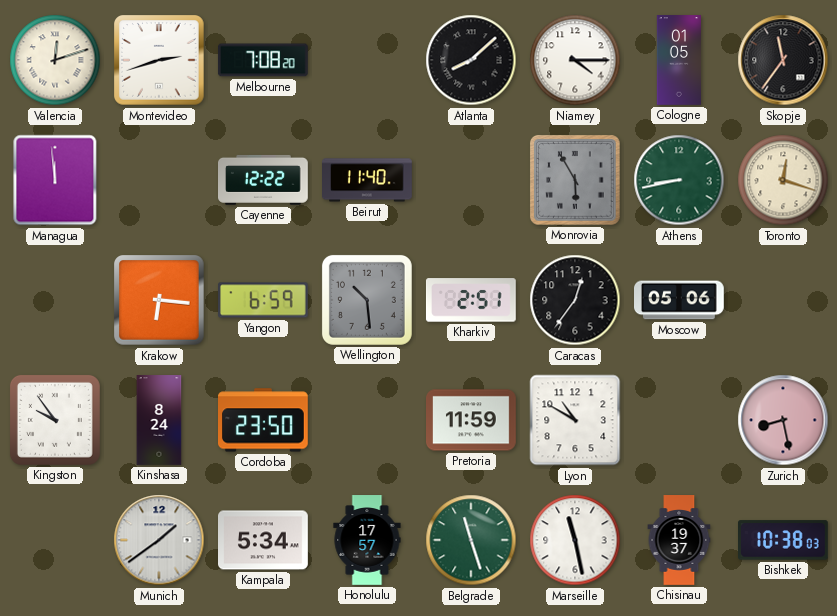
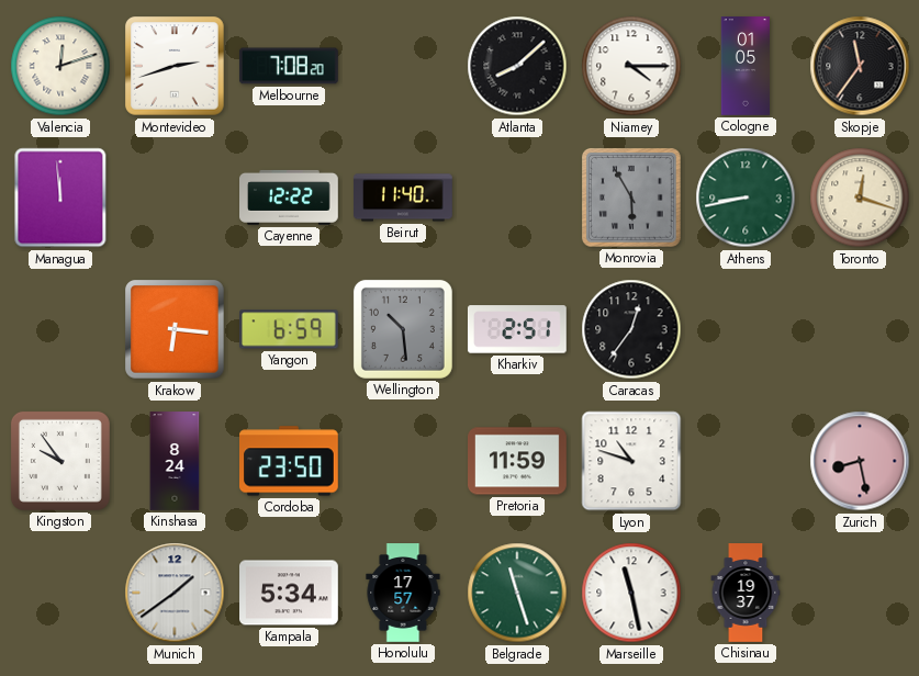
Moscow: 05:06 -> none
Lyon: 10:50 -> 10:48
Bishkek: 10:38 -> none
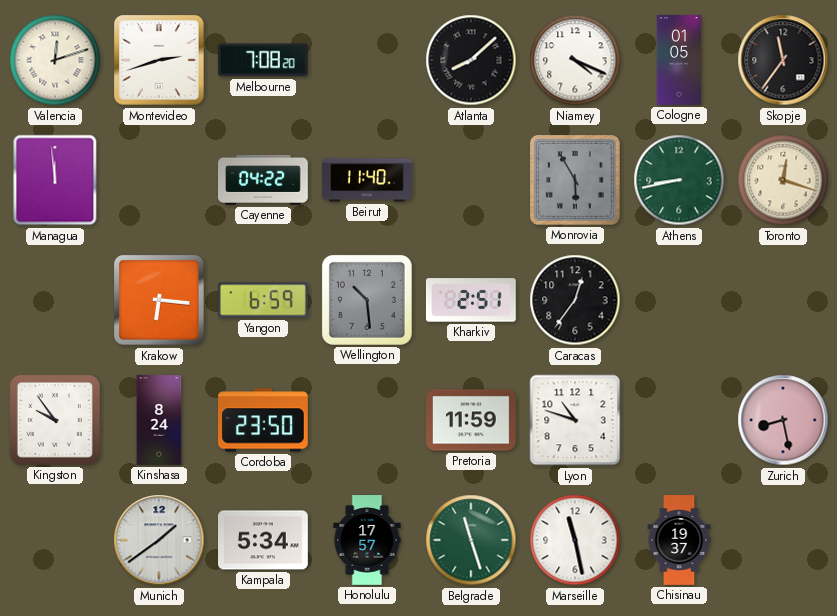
Niamey: 4:15 -> 4:19
Cayenne: 12:22 -> 04:22
